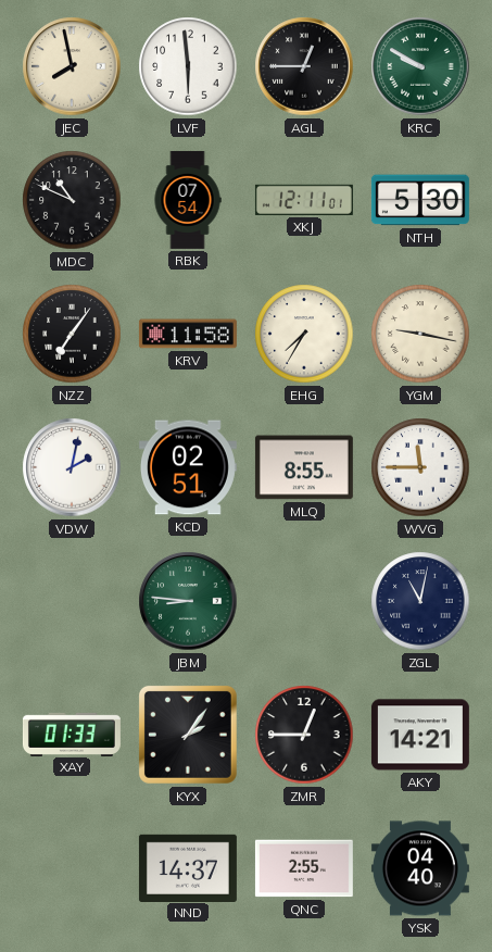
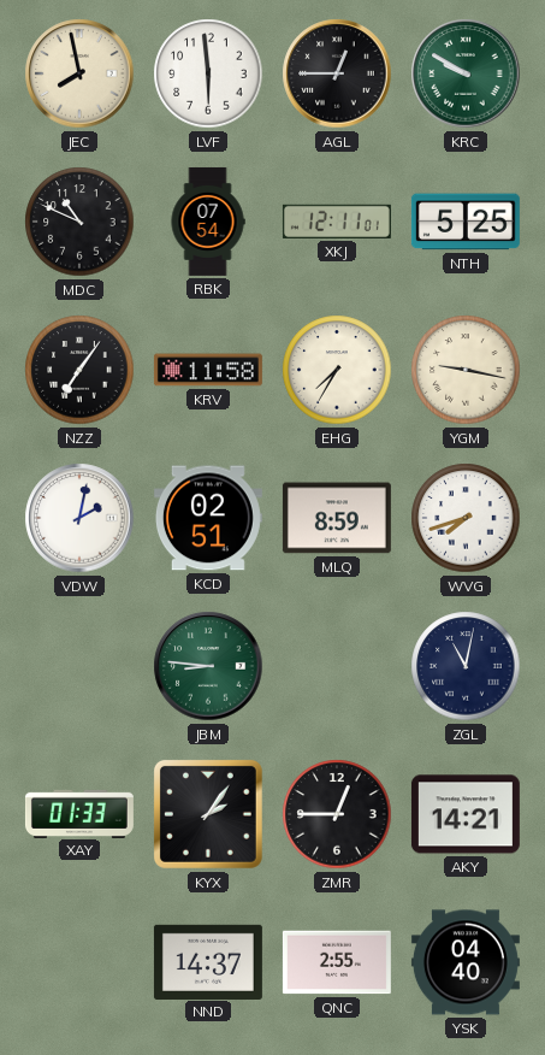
NTH: 5:30 -> 5:25
MLQ: 8:55 -> 8:59
WVG: 11:45 -> 7:42
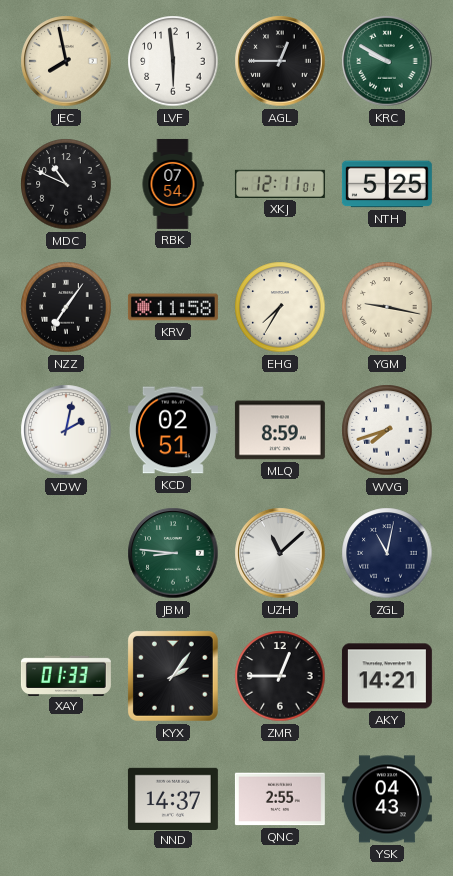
UZH: none -> 11:08
YSK: 04:40 -> 04:43
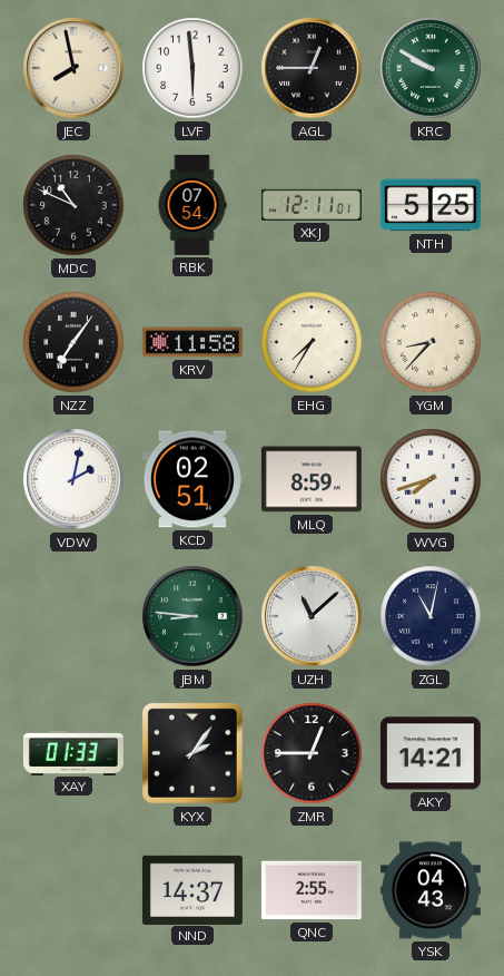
YGM: 9:17 -> 8:37
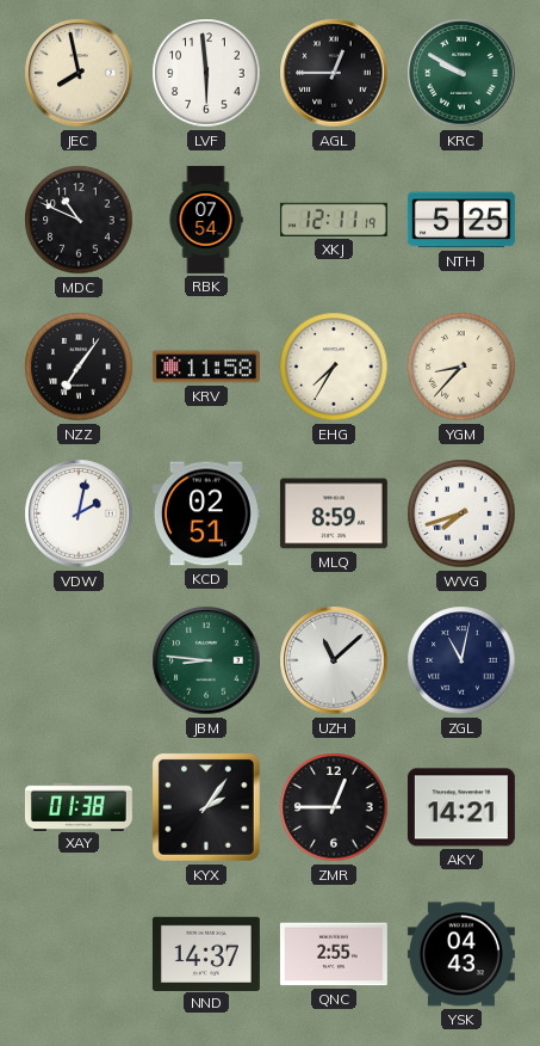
XKJ: 12:11:01 -> 12:11:19
XAY: 01:33 -> 01:38
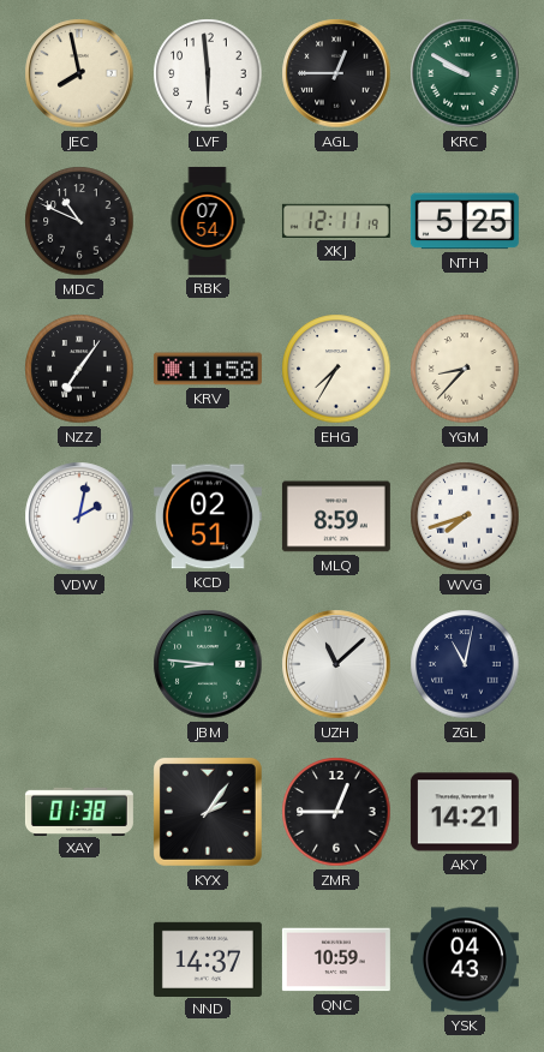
QNC: 2:55 -> 10:59
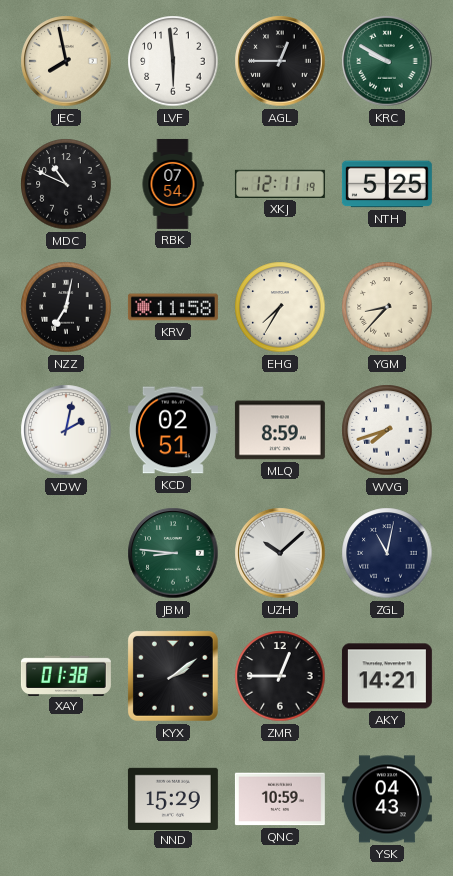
NZZ: 7:06 -> 7:02
UZH: 11:08 -> 10:08
KYX: 2:06 -> 2:09
NND: 14:37 -> 15:29
